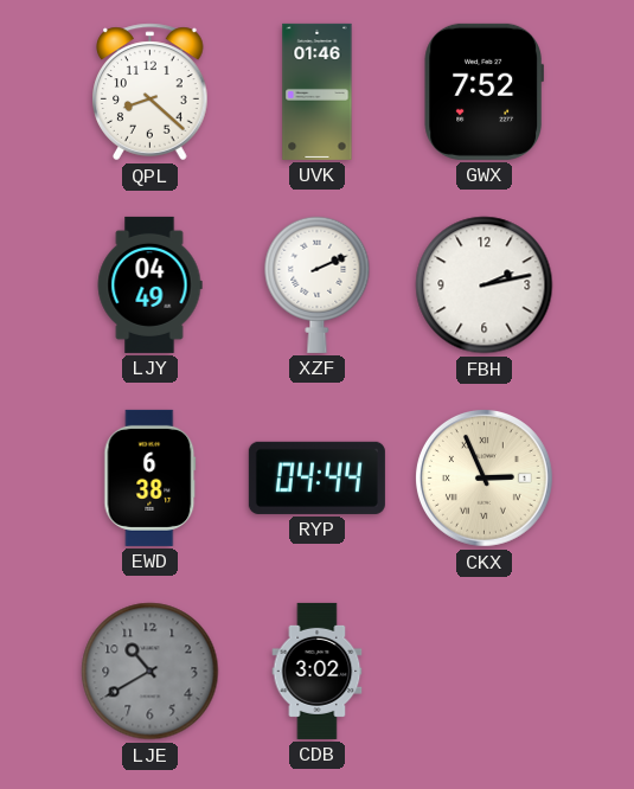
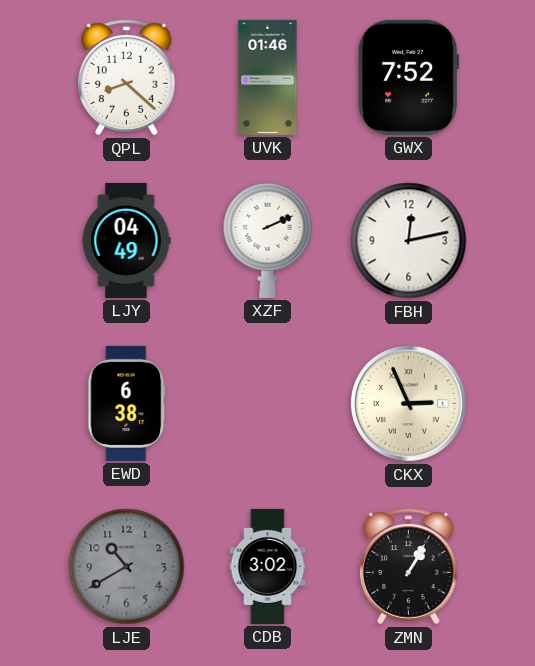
FBH: 2:13 -> 12:13
RYP: 04:44 -> none
ZMN: none -> 1:05
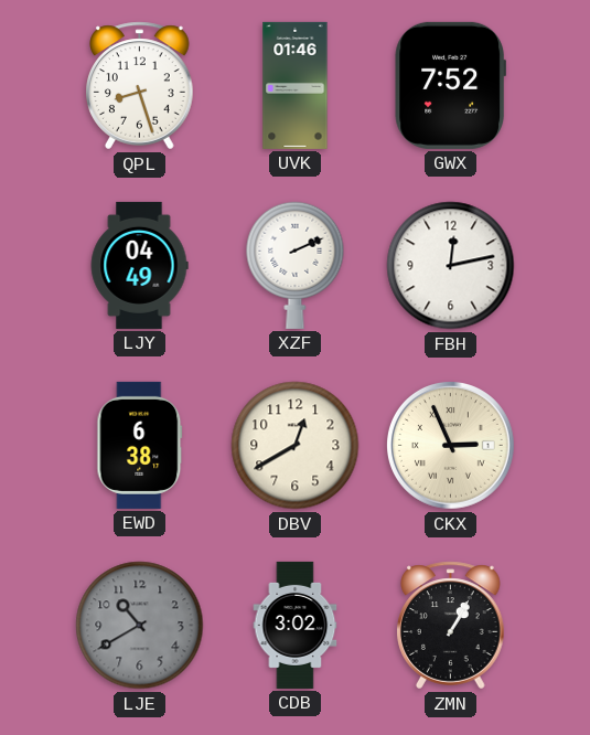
QPL: 8:22 -> 8:27
DBV: none -> 12:40
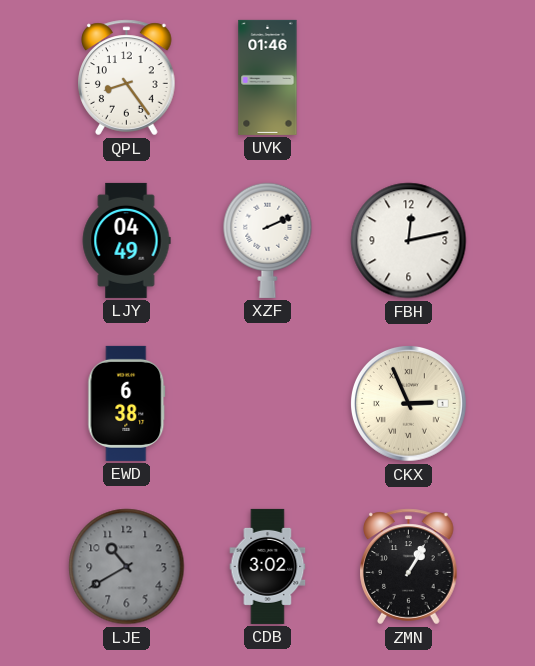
QPL: 8:27 -> 8:24
GWX: 7:52 -> none
DBV: 12:40 -> none
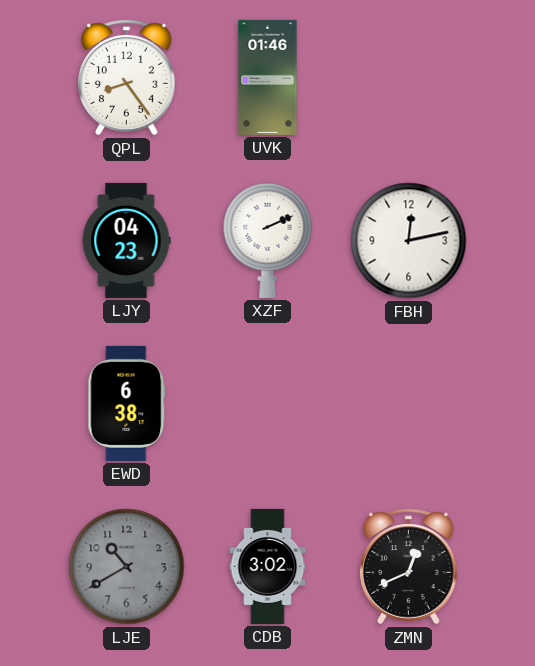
LJY: 04:49 -> 04:23
CKX: 2:56 -> none
ZMN: 1:05 -> 12:41
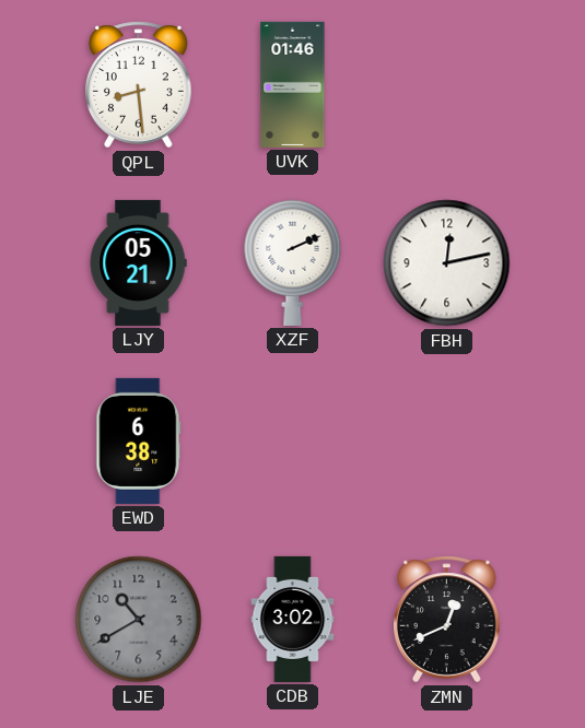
QPL: 8:24 -> 8:29
LJY: 04:23 -> 05:21
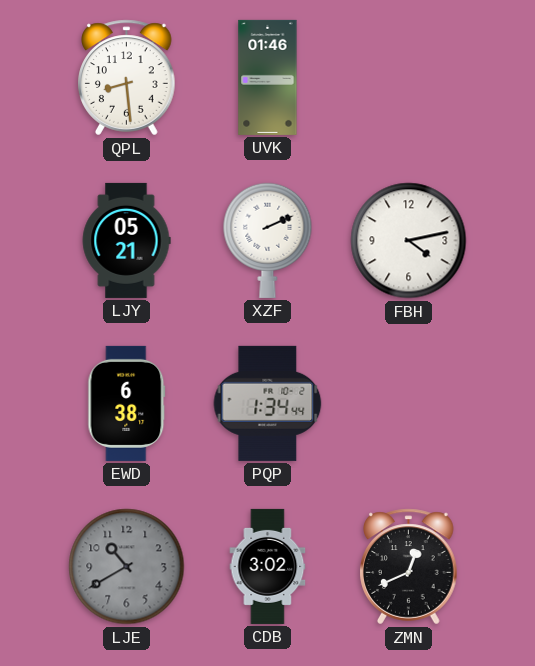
FBH: 12:13 -> 4:13
PQP: none -> 1:34
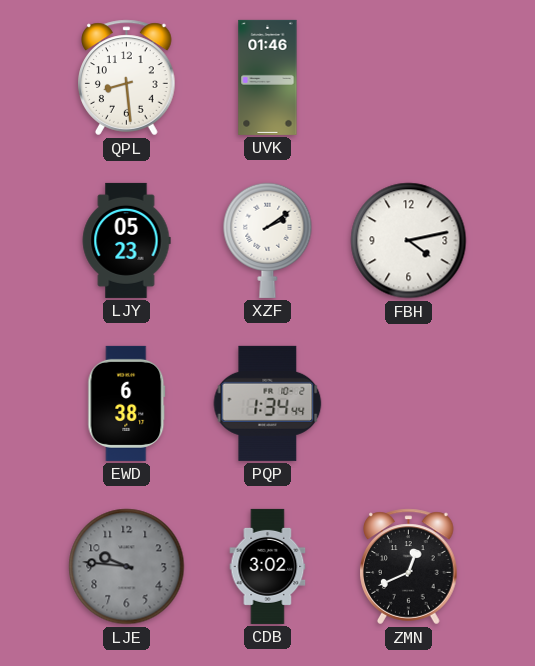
LJY: 05:21 -> 05:23
XZF: 2:11 -> 2:09
LJE: 10:40 -> 9:46
